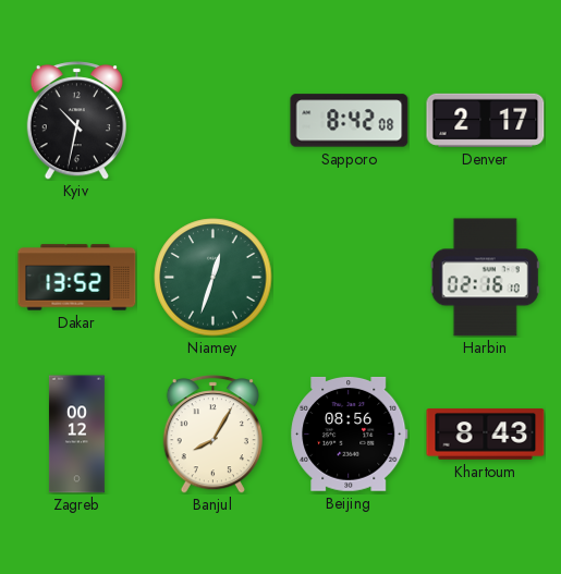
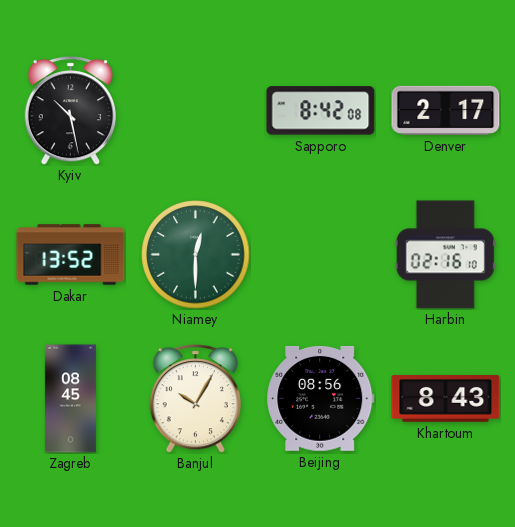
Kyiv: 10:32 -> 10:28
Niamey: 12:33 -> 12:30
Zagreb: 00:12 -> 08:45
Banjul: 8:05 -> 10:05
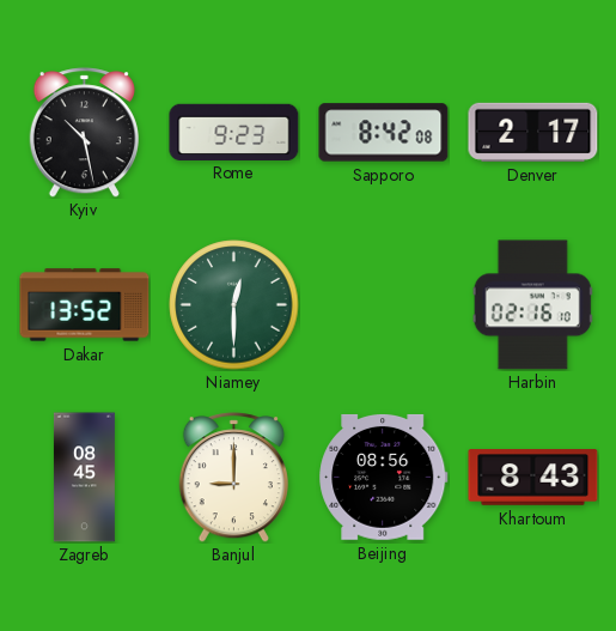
Rome: none -> 9:23
Banjul: 10:05 -> 9:00
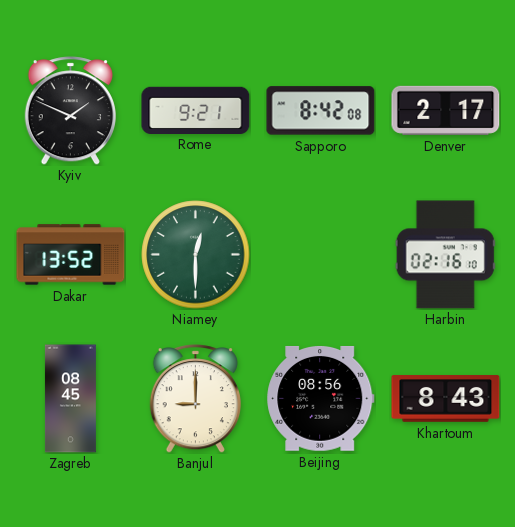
Kyiv: 10:28 -> 1:49
Rome: 9:23 -> 9:21
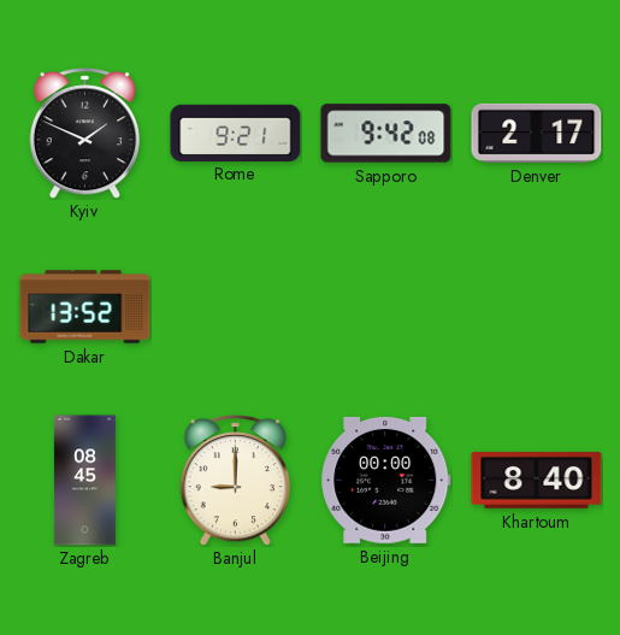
Sapporo: 8:42 -> 9:42
Niamey: 12:30 -> none
Harbin: 02:16 -> none
Beijing: 08:56 -> 00:00
Khartoum: 8:43 -> 8:40
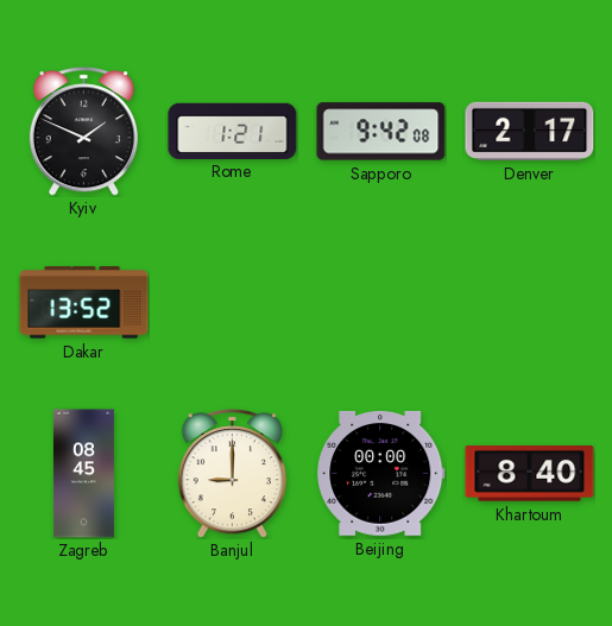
Rome: 9:21 -> 1:21
